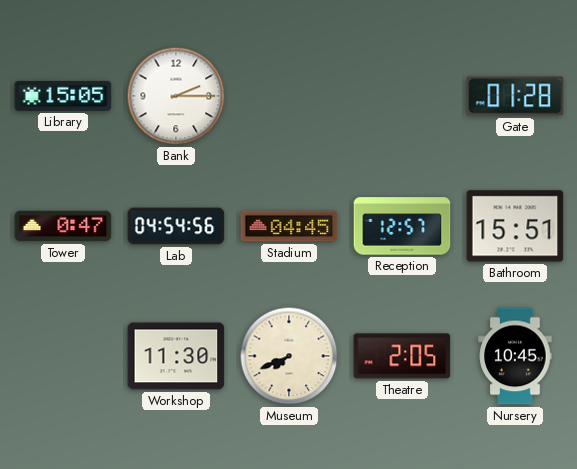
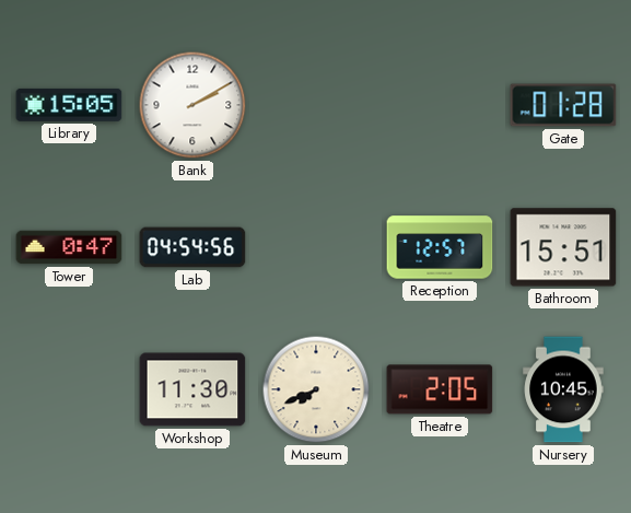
Bank: 2:15 -> 2:10
Stadium: 04:45 -> none
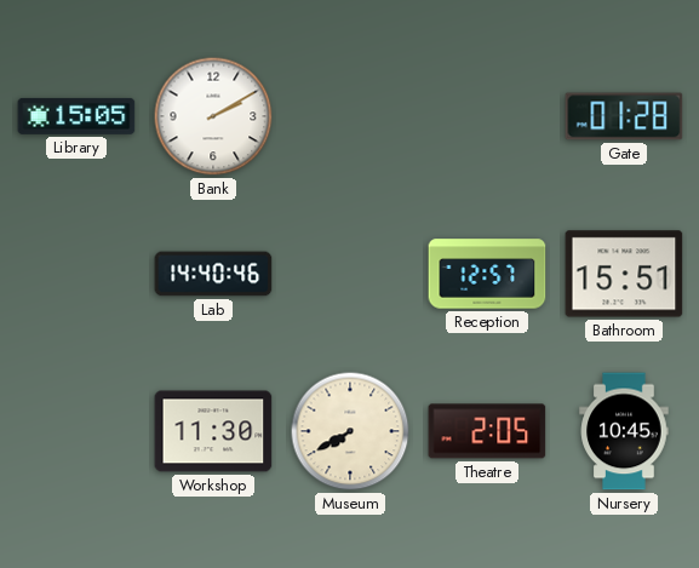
Tower: 0:47 -> none
Lab: 04:54 -> 14:40
Museum: 7:41 -> 7:40
